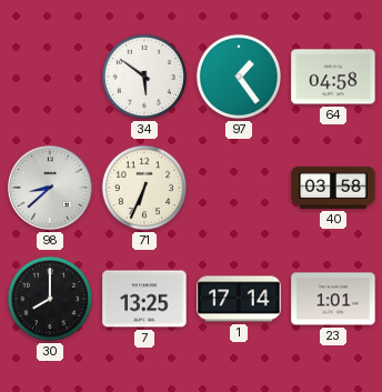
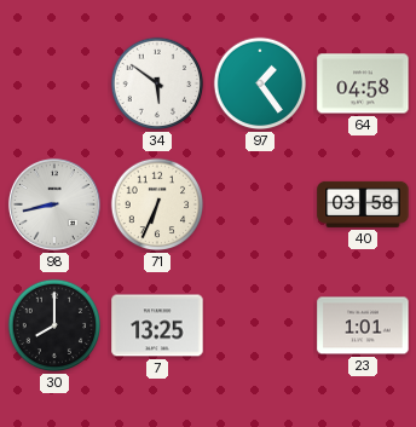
98: 8:38 -> 8:43
1: 17:14 -> none
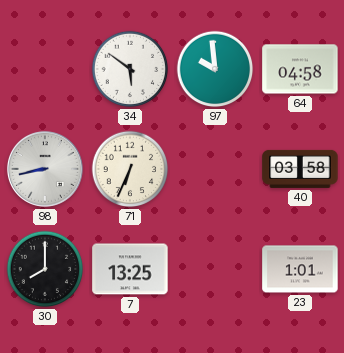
97: 1:24 -> 9:59
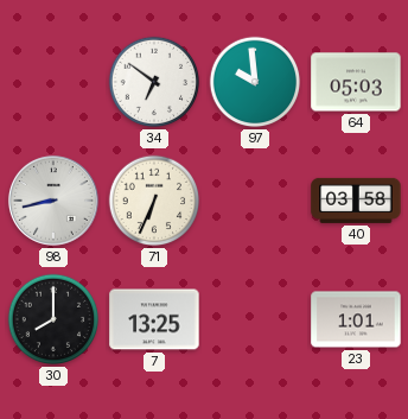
34: 5:51 -> 6:51
64: 04:58 -> 05:03
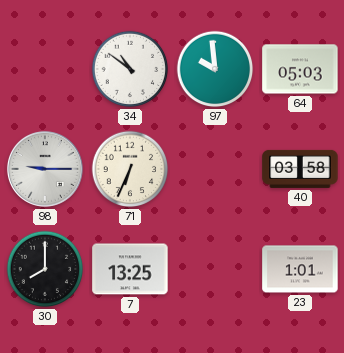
34: 6:51 -> 10:51
98: 8:43 -> 9:15
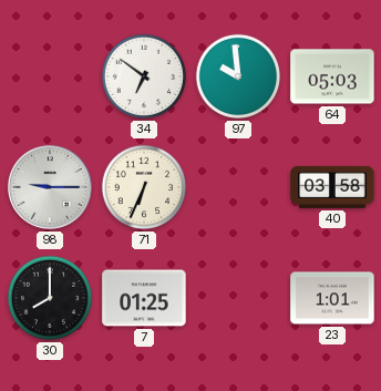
34: 10:51 -> 6:51
7: 13:25 -> 01:25
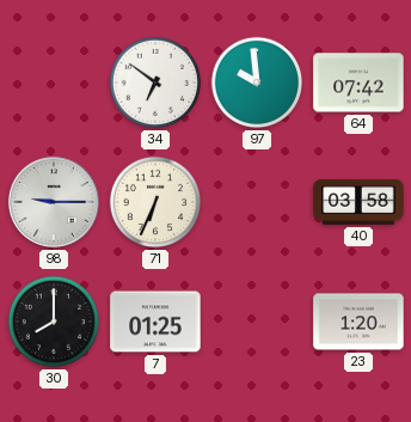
64: 05:03 -> 07:42
23: 1:01 -> 1:20
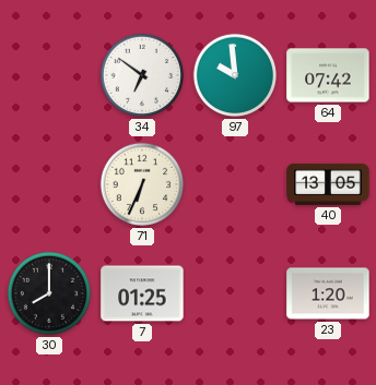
98: 9:15 -> none
40: 03:58 -> 13:05
